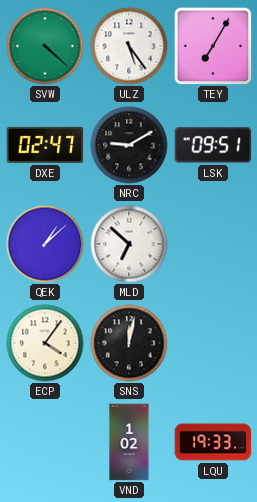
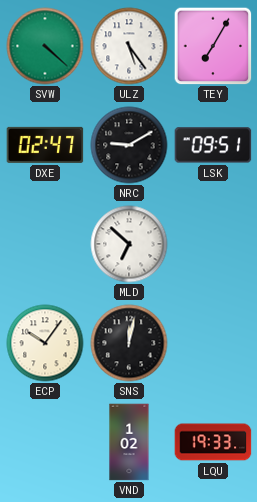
QEK: 1:08 -> none
ECP: 4:06 -> 10:06
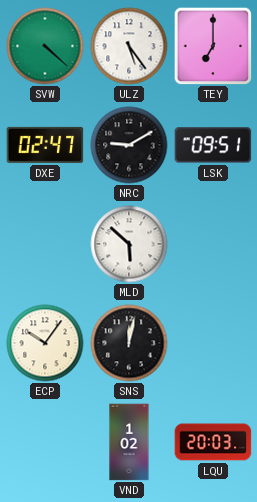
TEY: 7:05 -> 7:00
MLD: 6:52 -> 5:52
LQU: 19:33 -> 20:03
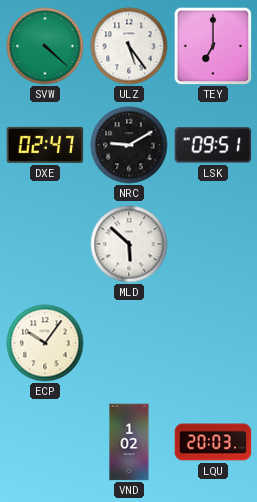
SNS: 12:02 -> none
